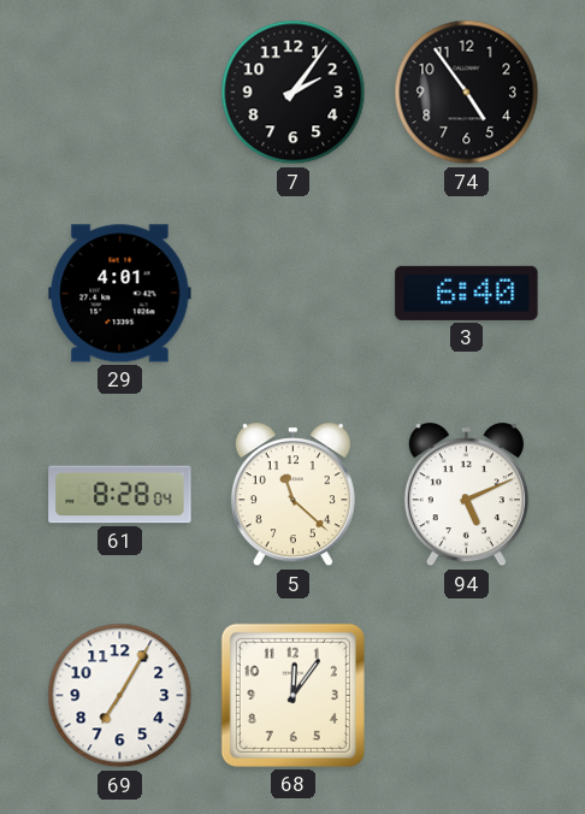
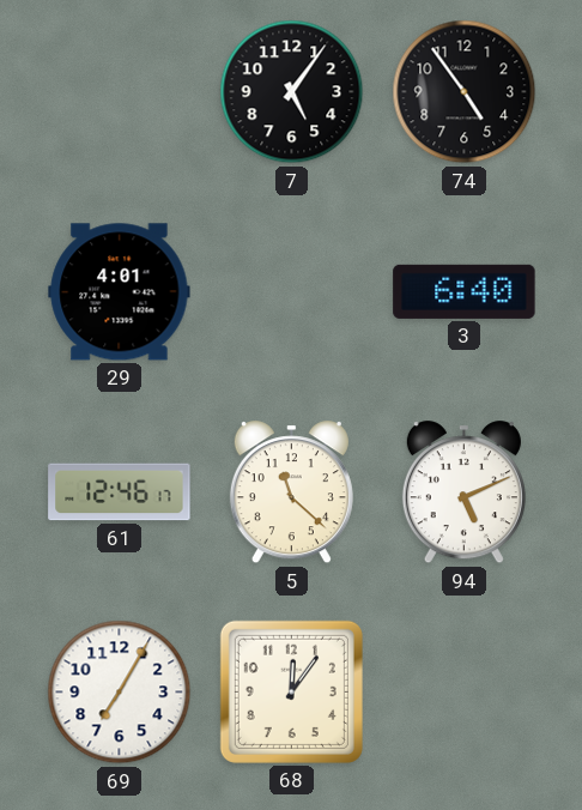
7: 2:06 -> 5:06
61: 8:28 -> 12:46
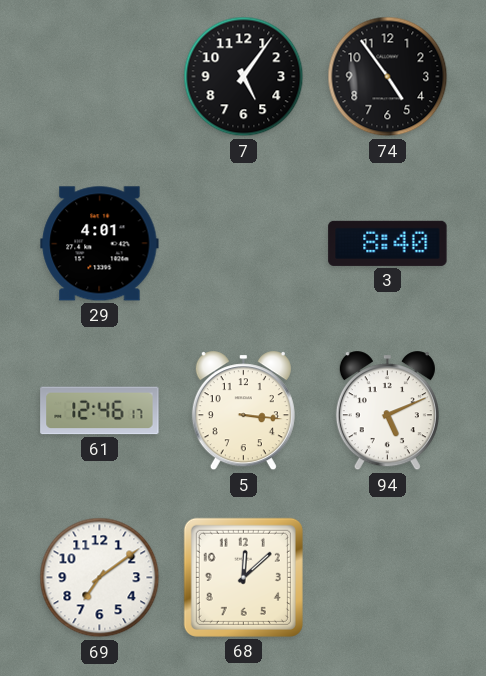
3: 6:40 -> 8:40
5: 11:22 -> 3:16
69: 7:05 -> 7:09
68: 12:06 -> 12:08
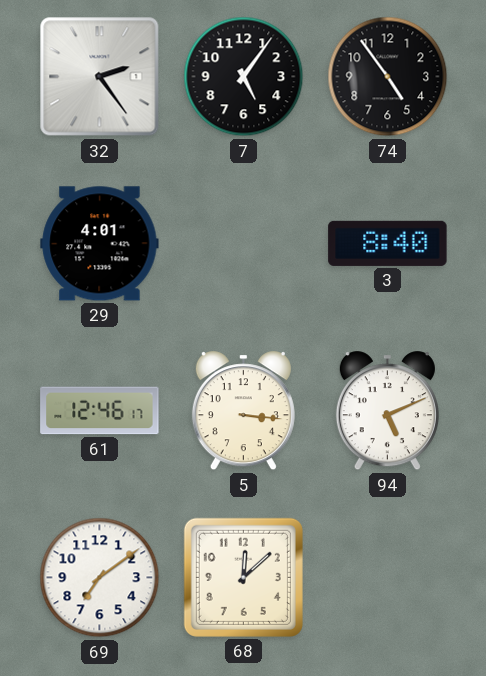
32: none -> 2:24
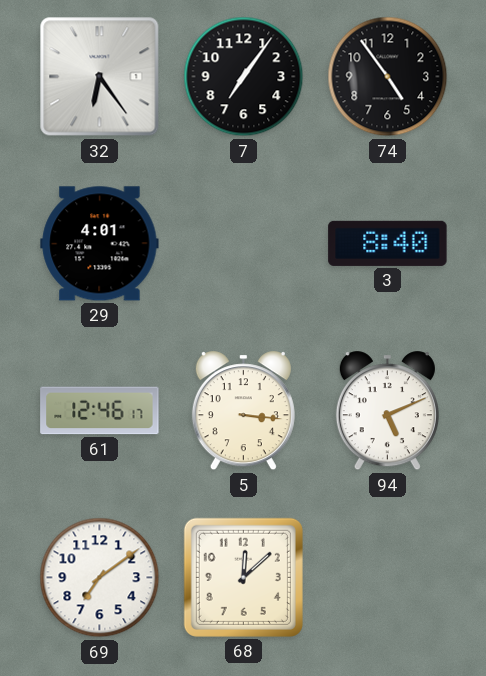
32: 2:24 -> 6:24
7: 5:06 -> 7:06
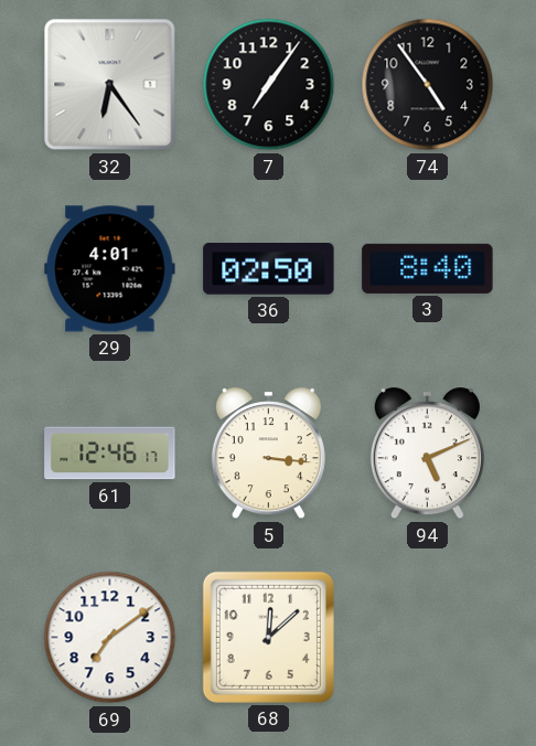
36: none -> 02:50
